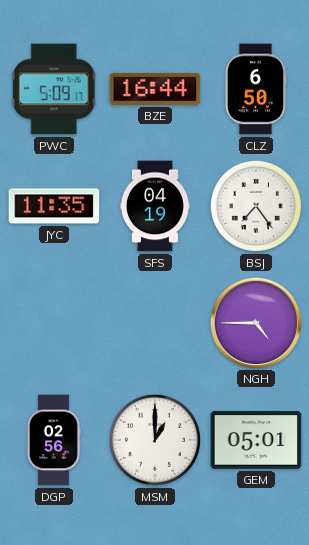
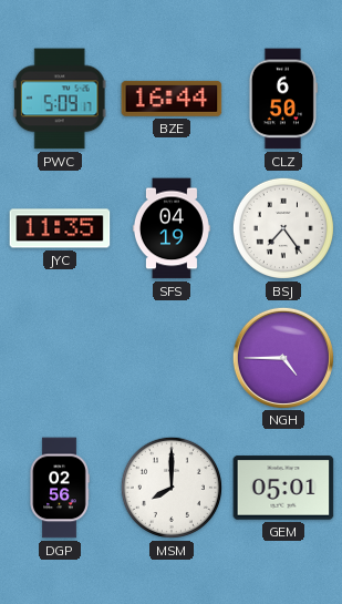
MSM: 1:00 -> 8:00
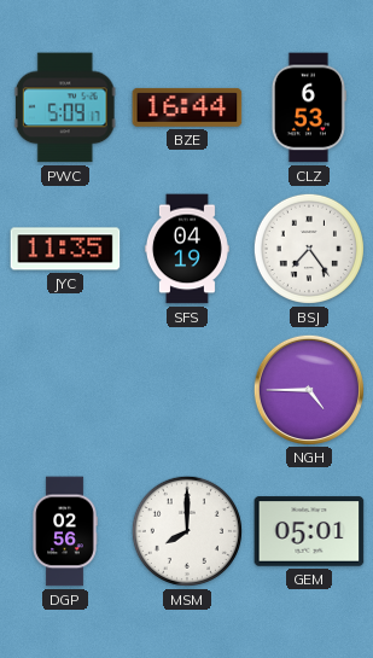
CLZ: 6:50 -> 6:53
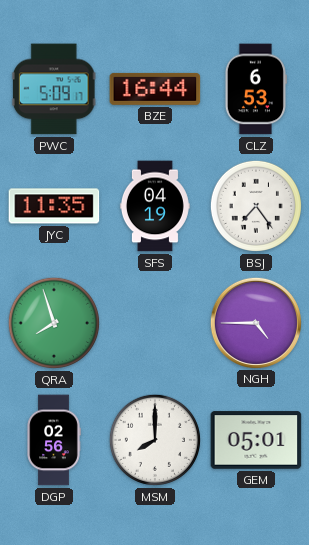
QRA: none -> 7:57
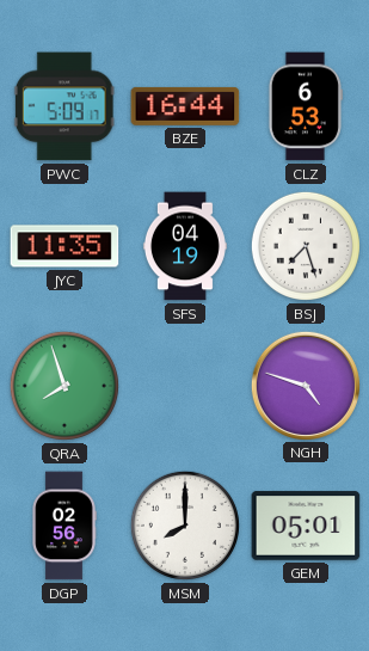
BSJ: 7:24 -> 7:27
NGH: 4:45 -> 4:48
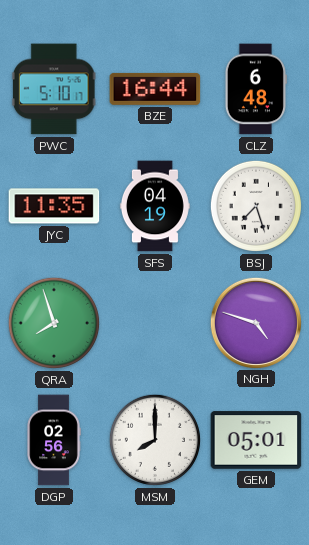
PWC: 5:09 -> 5:10
CLZ: 6:53 -> 6:48
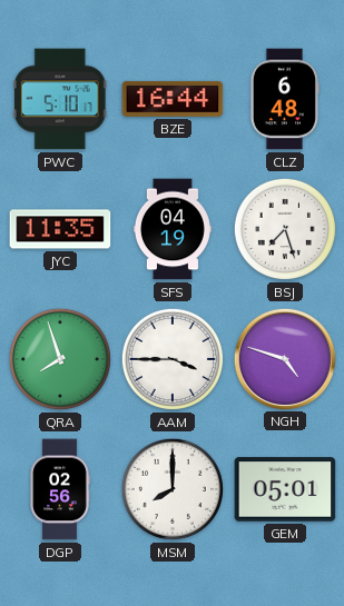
AAM: none -> 3:45
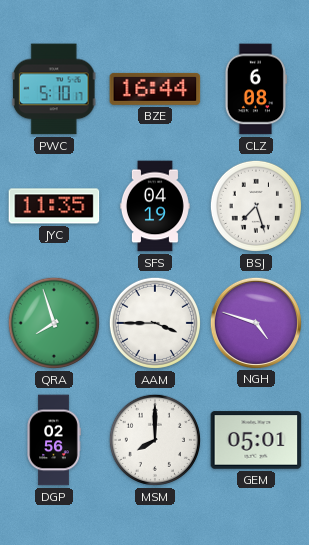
CLZ: 6:48 -> 6:08
